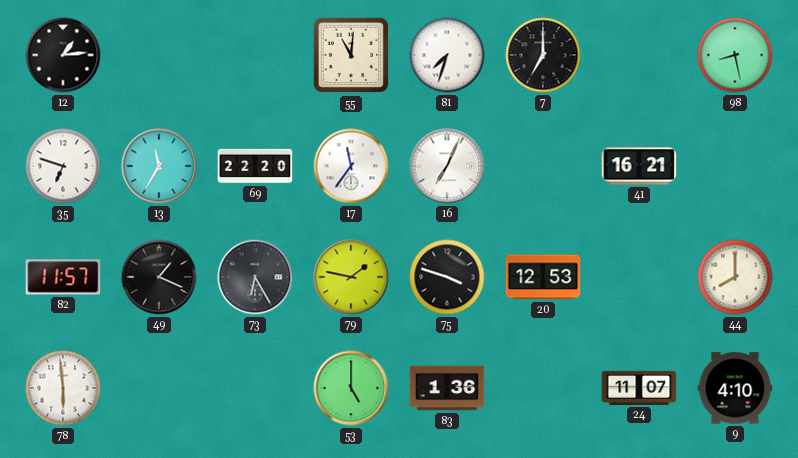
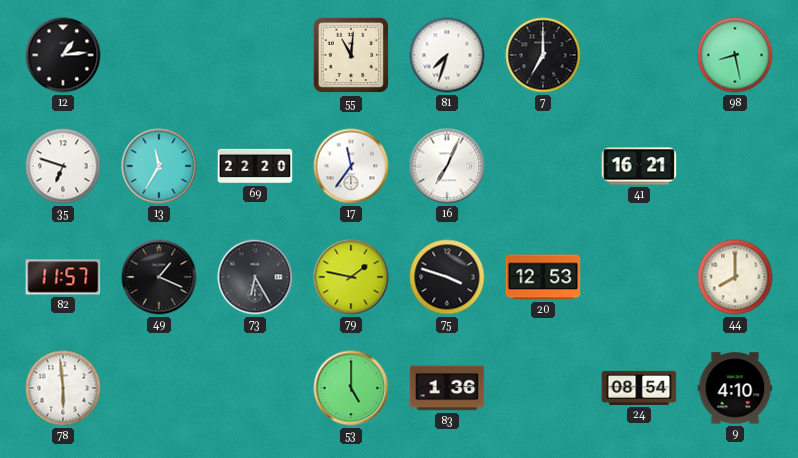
24: 11:07 -> 08:54
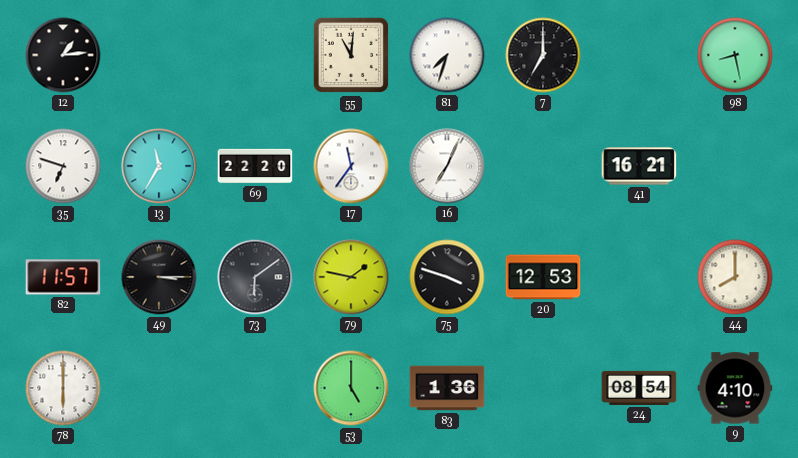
49: 1:19 -> 3:15
73: 6:25 -> 6:09
78: 5:59 -> 6:00
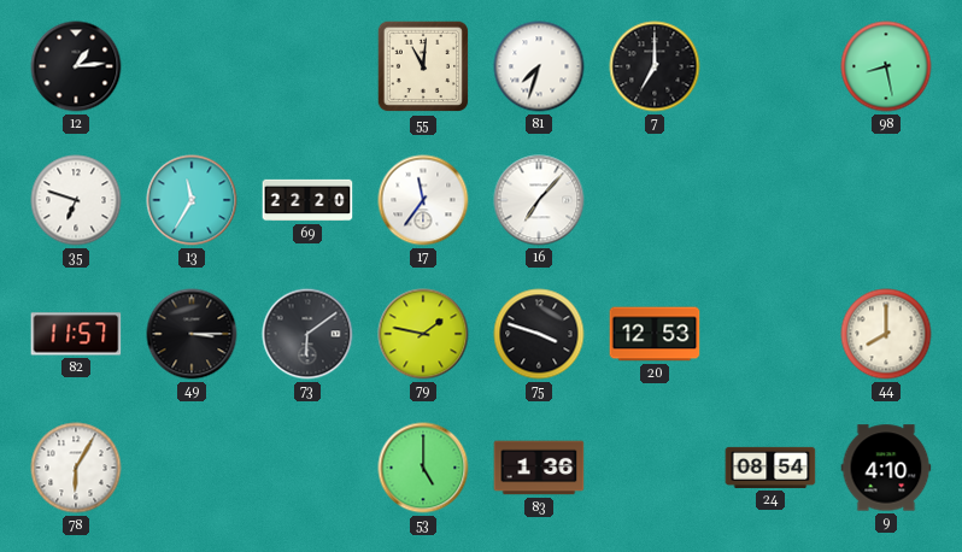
16: 7:04 -> 7:07
41: 16:21 -> none
78: 6:00 -> 6:05
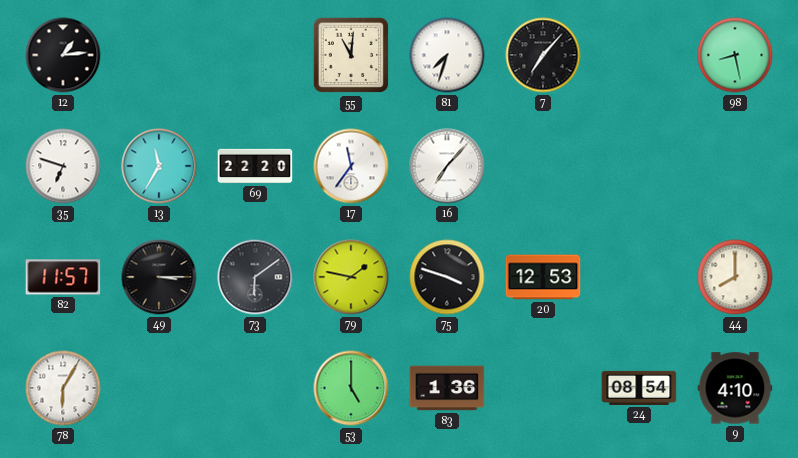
7: 7:00 -> 7:07
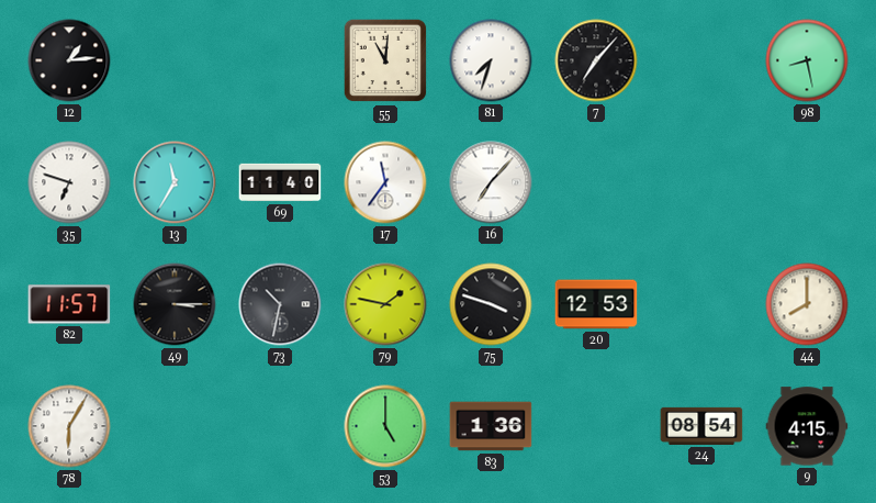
69: 22:20 -> 11:40
73: 6:09 -> 10:32
9: 4:10 -> 4:15
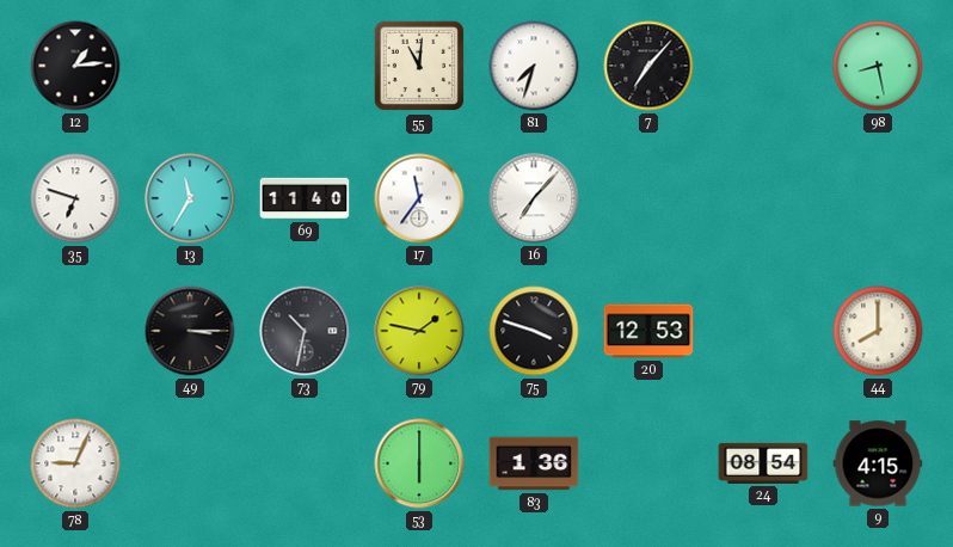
82: 11:57 -> none
78: 6:05 -> 9:04
53: 5:00 -> 6:00
